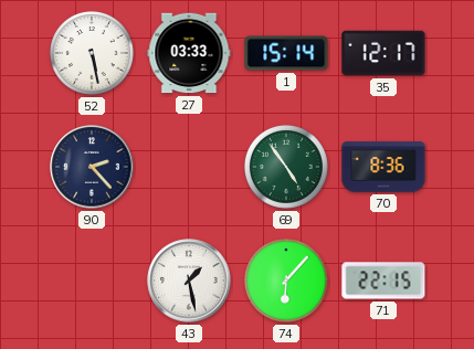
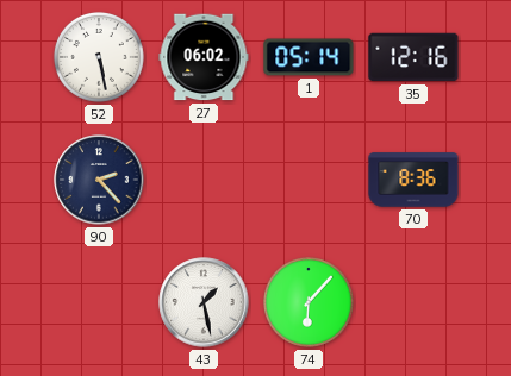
27: 03:33 -> 06:02
1: 15:14 -> 05:14
35: 12:17 -> 12:16
69: 4:54 -> none
71: 22:15 -> none
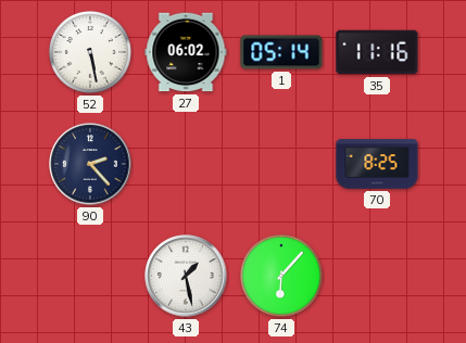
35: 12:16 -> 11:16
70: 8:36 -> 8:25
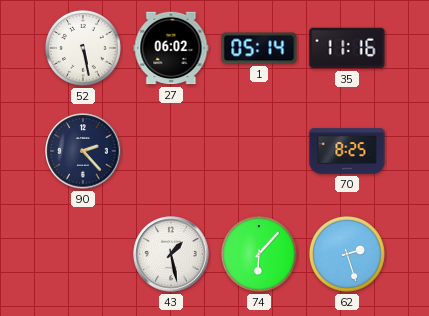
62: none -> 2:27
